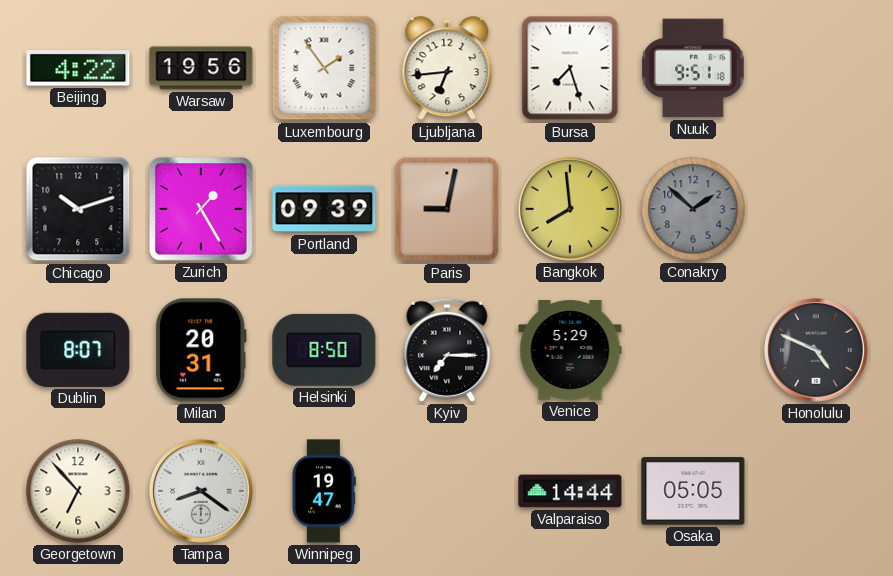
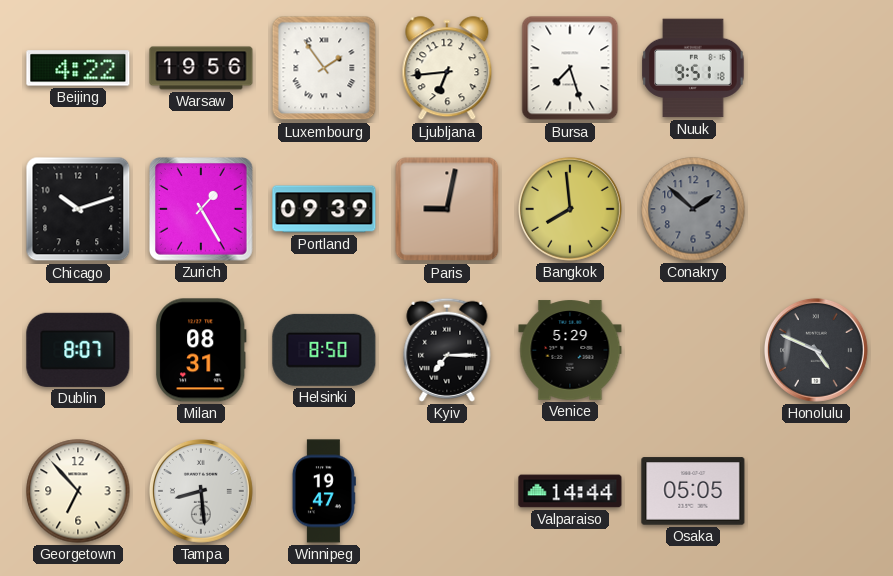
Milan: 20:31 -> 08:31
Tampa: 8:21 -> 8:29
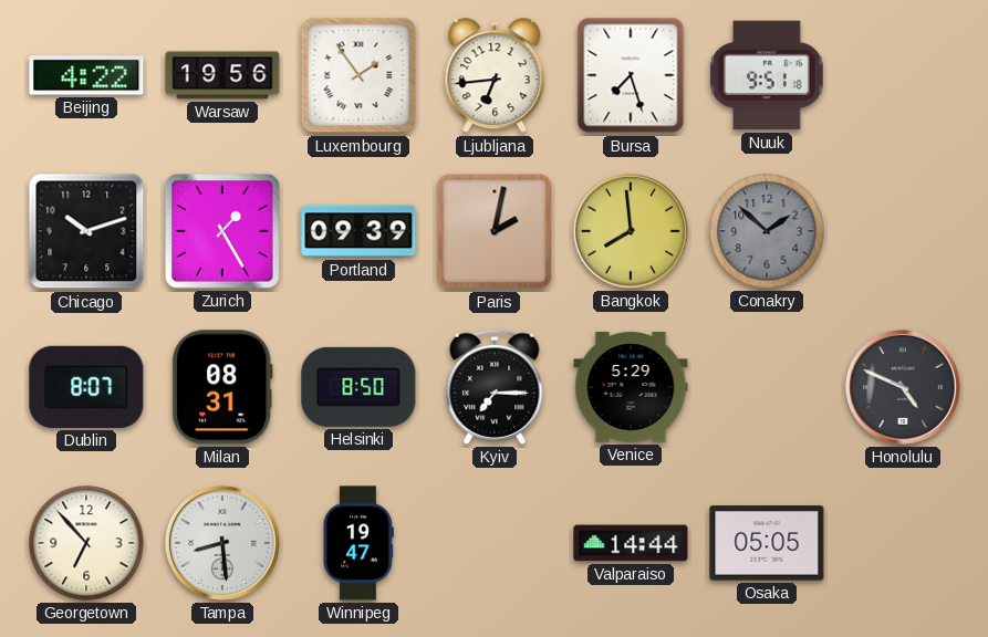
Paris: 9:02 -> 2:02
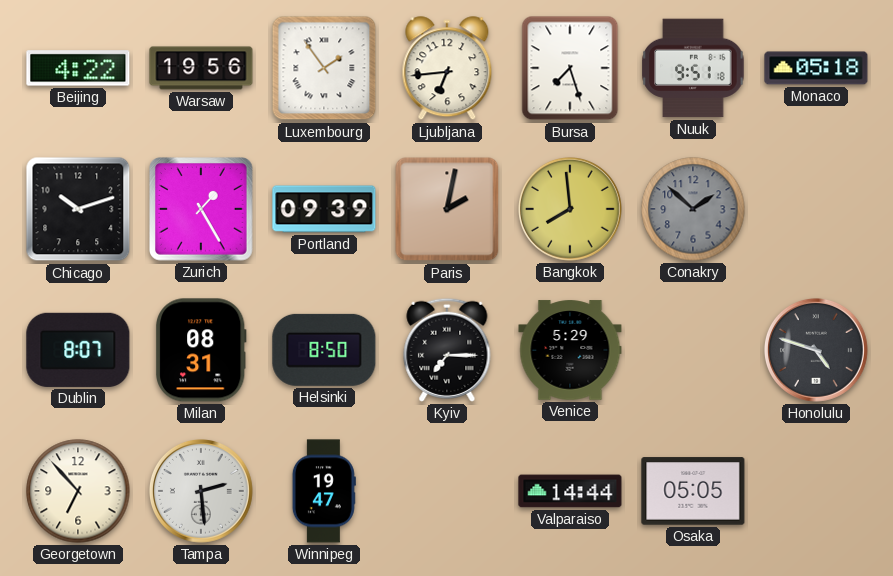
Monaco: none -> 05:18
Honolulu: 4:49 -> 4:48
Tampa: 8:29 -> 2:29
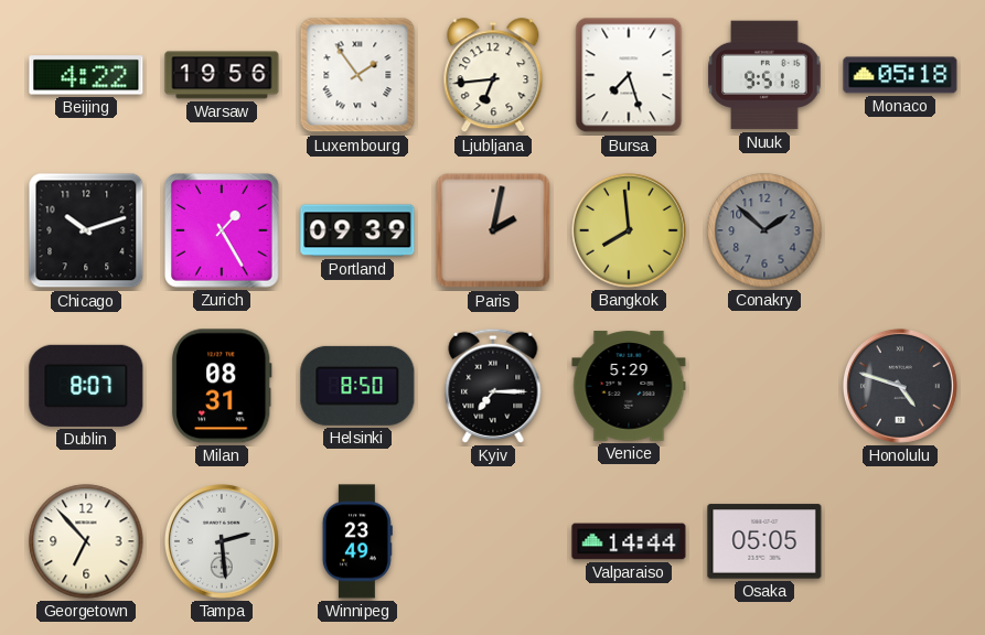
Winnipeg: 19:47 -> 23:49
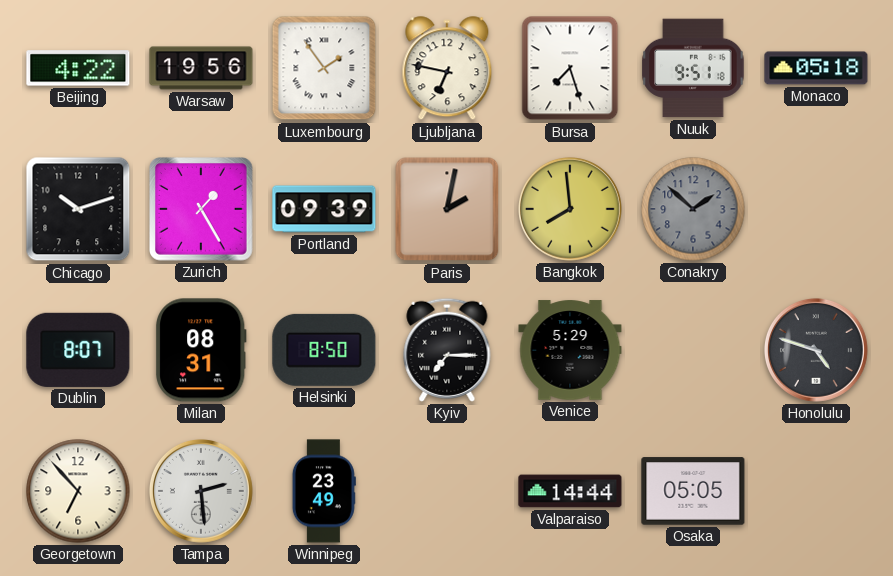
Ljubljana: 6:44 -> 6:47
